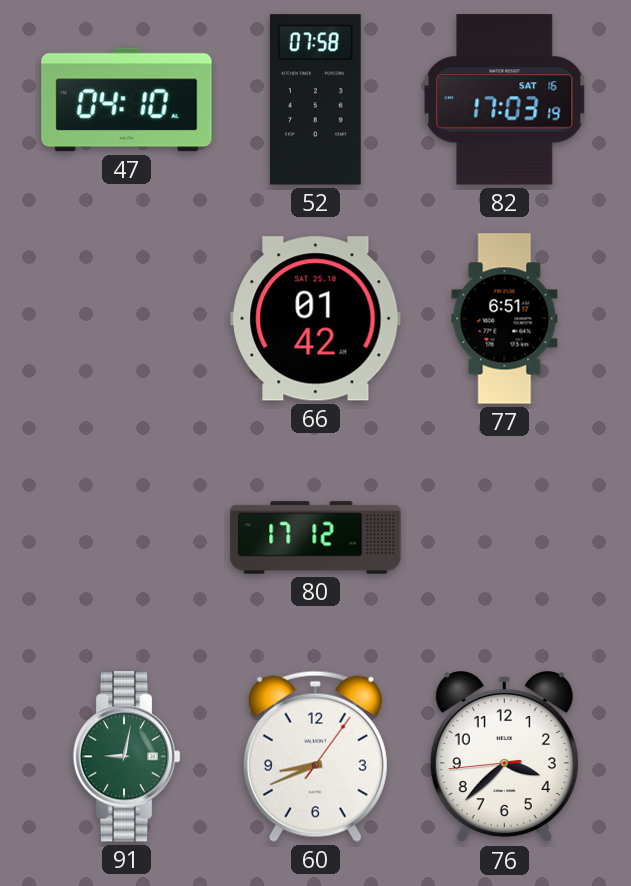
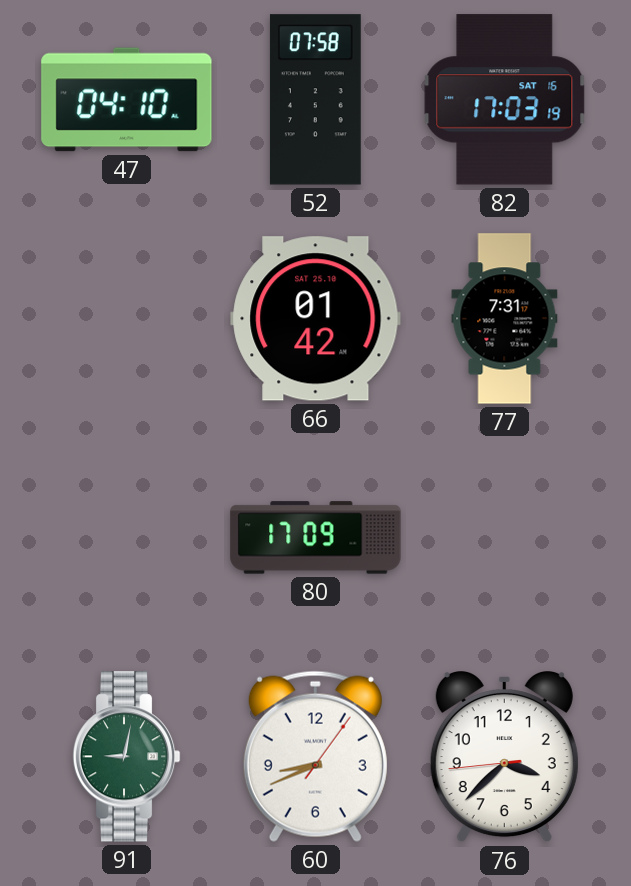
77: 6:51 -> 7:31
80: 17:12 -> 17:09
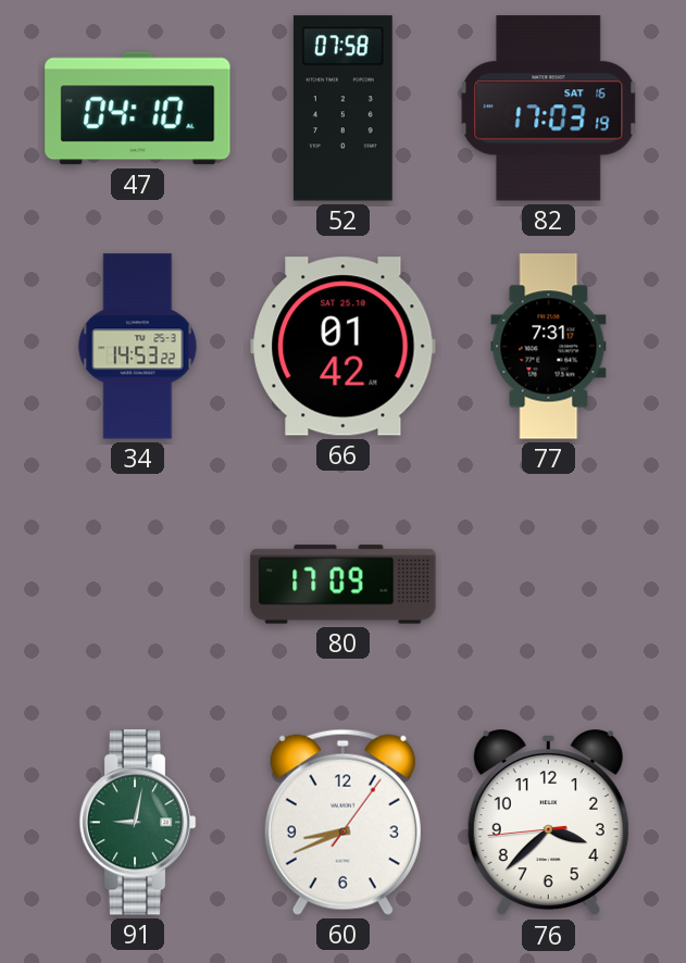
34: none -> 14:53
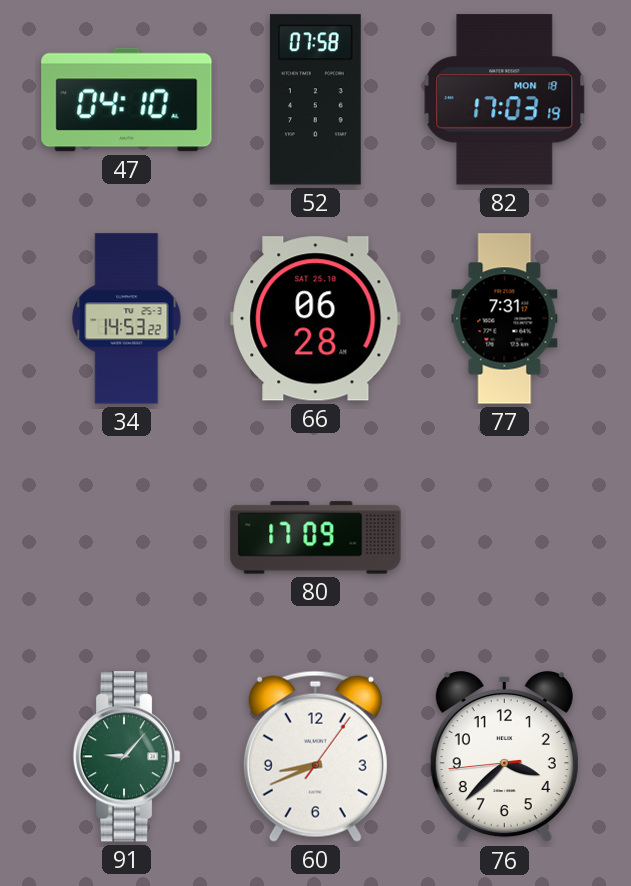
82 date: SAT 16 -> MON 18
66: 01:42 -> 06:28
91: 9:02 -> 9:07
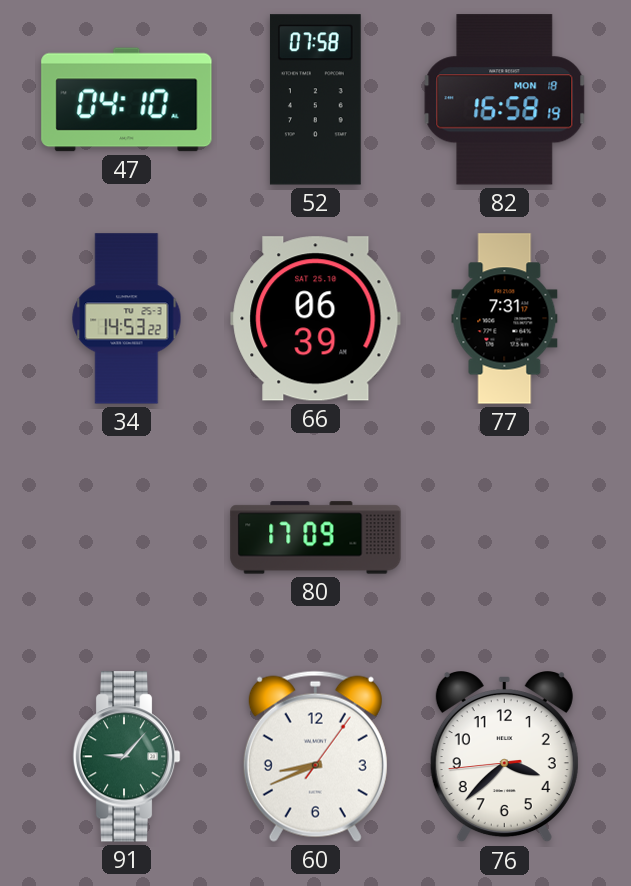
82: 17:03 -> 16:58
66: 06:28 -> 06:39
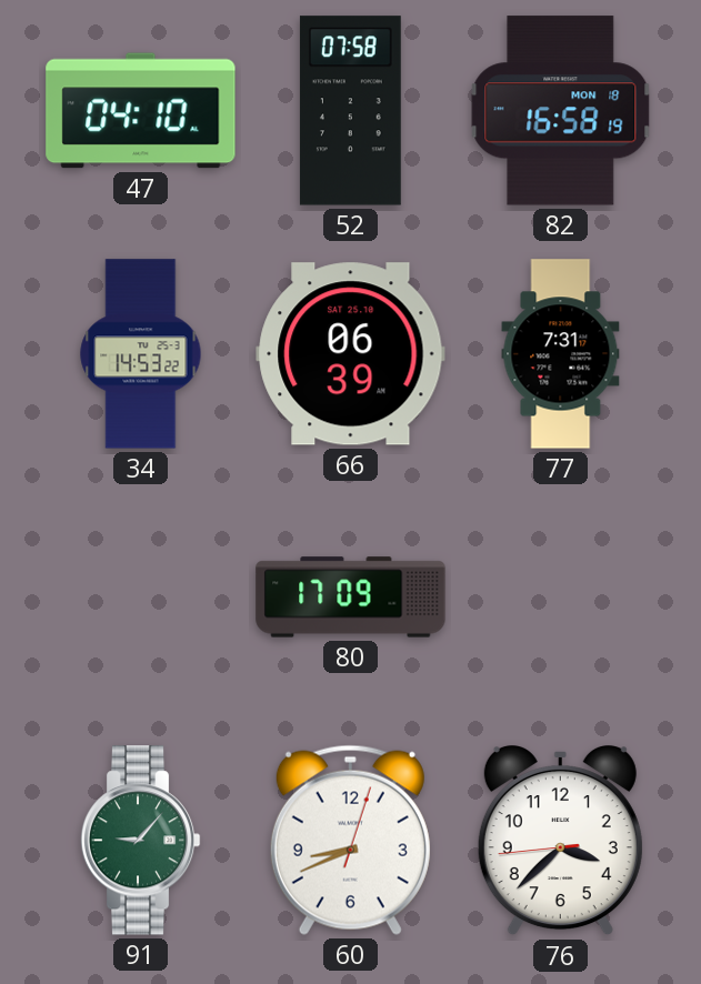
60: 8:41:06 -> 8:41:03
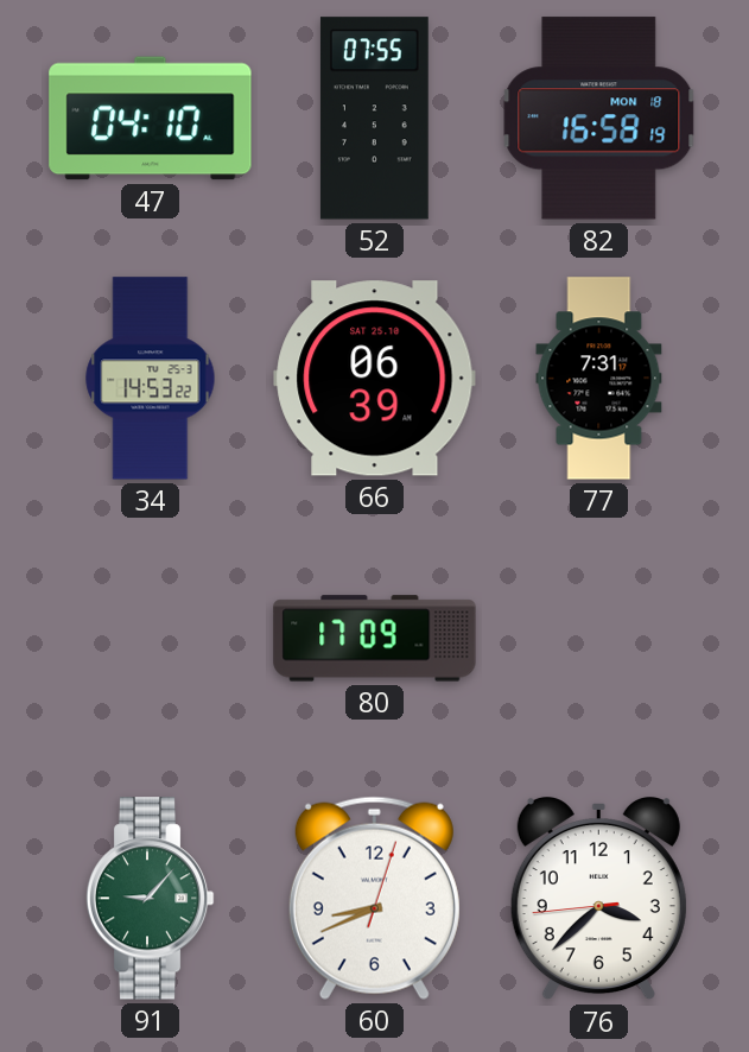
52: 07:58 -> 07:55
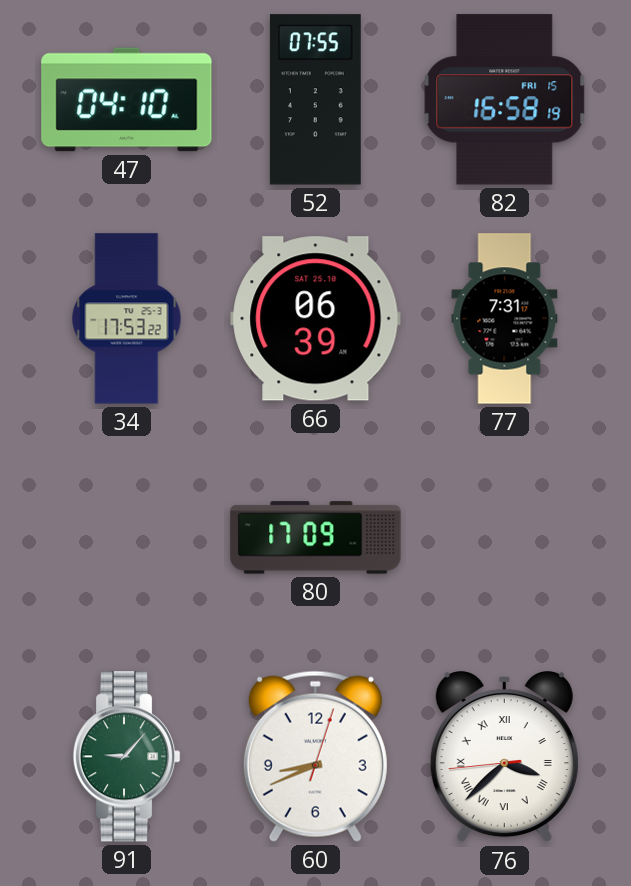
82 date: MON 18 -> FRI 15
34: 14:53 -> 17:53
76 numerals: Arabic -> Roman
